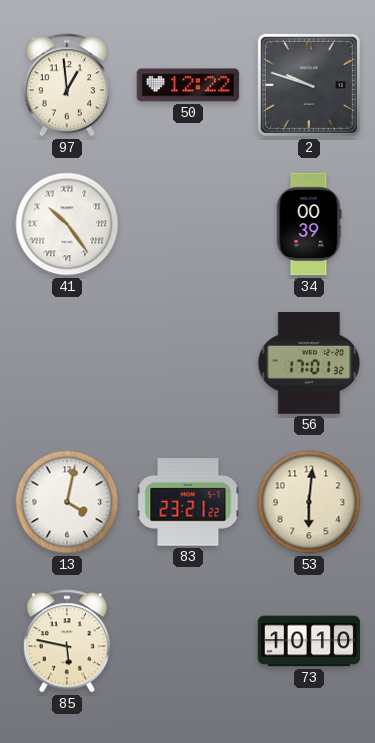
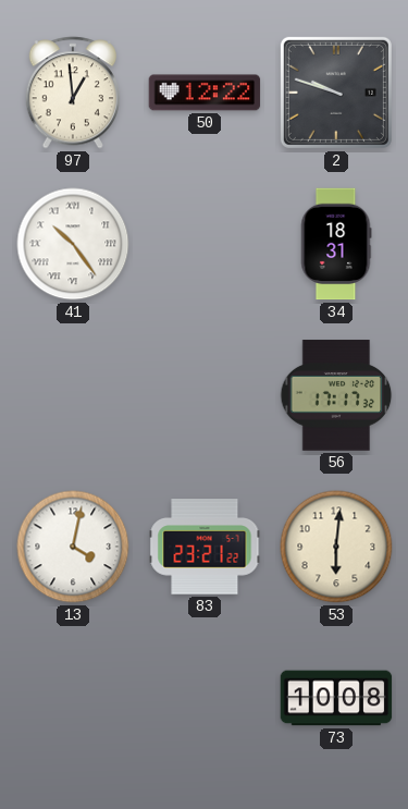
34: 00:39 -> 18:31
56: 17:01 -> 17:17
85: 5:47 -> none
73: 10:10 -> 10:08
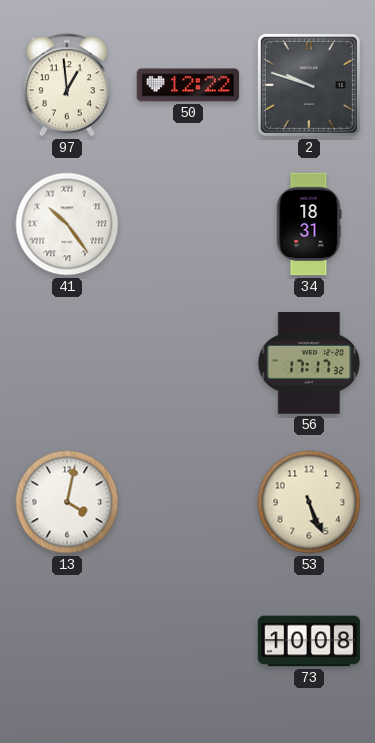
83: 23:21 -> none
53: 6:01 -> 5:26
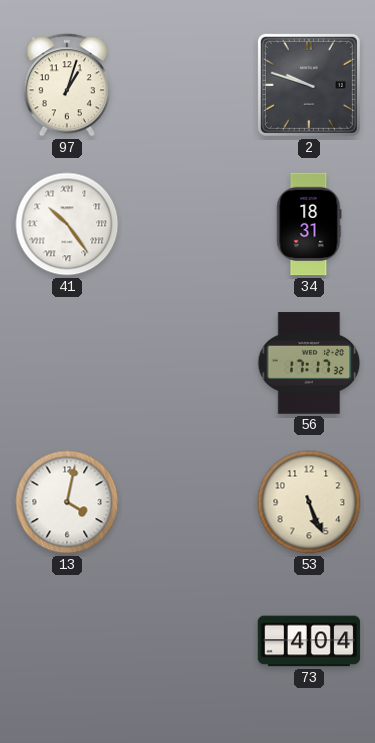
97: 12:59 -> 1:03
50: 12:22 -> none
73: 10:08 -> 4:04
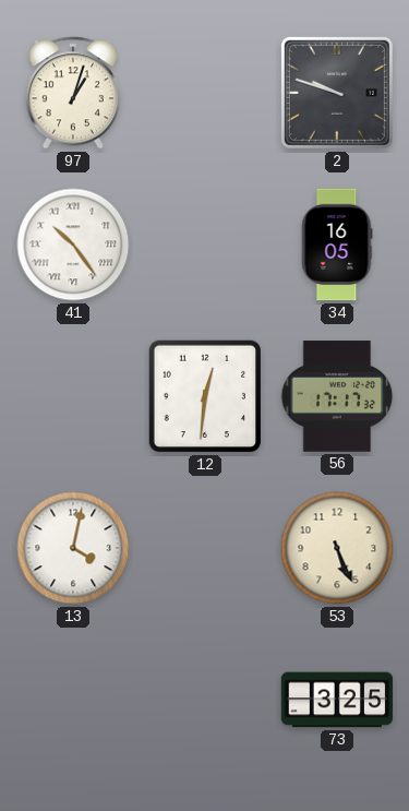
34: 18:31 -> 16:05
12: none -> 12:31
73: 4:04 -> 3:25
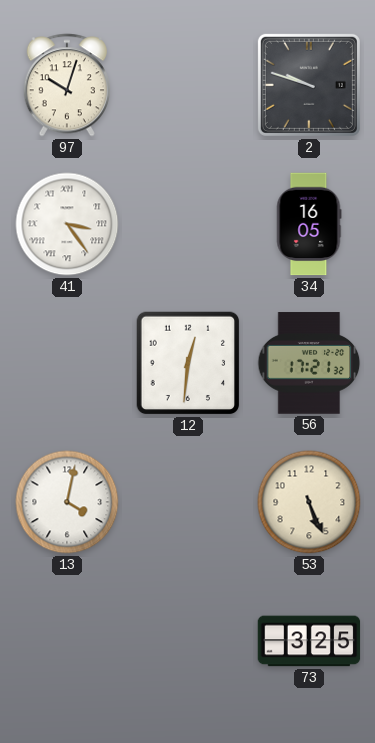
97: 1:03 -> 10:03
41: 10:24 -> 3:24
56: 17:17 -> 17:21
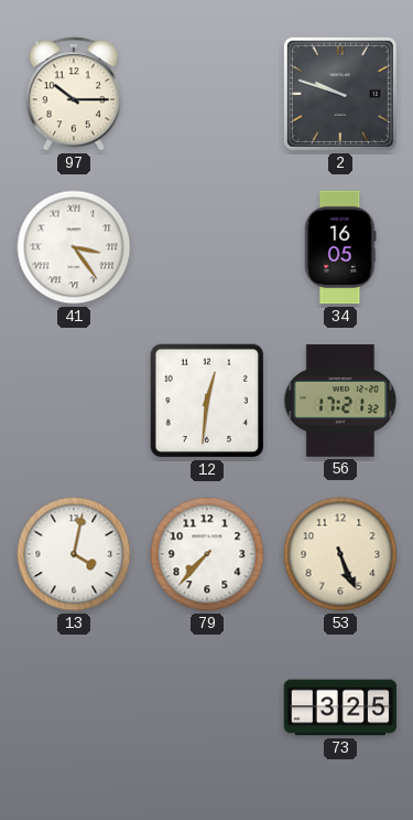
97: 10:03 -> 10:15
79: none -> 7:37
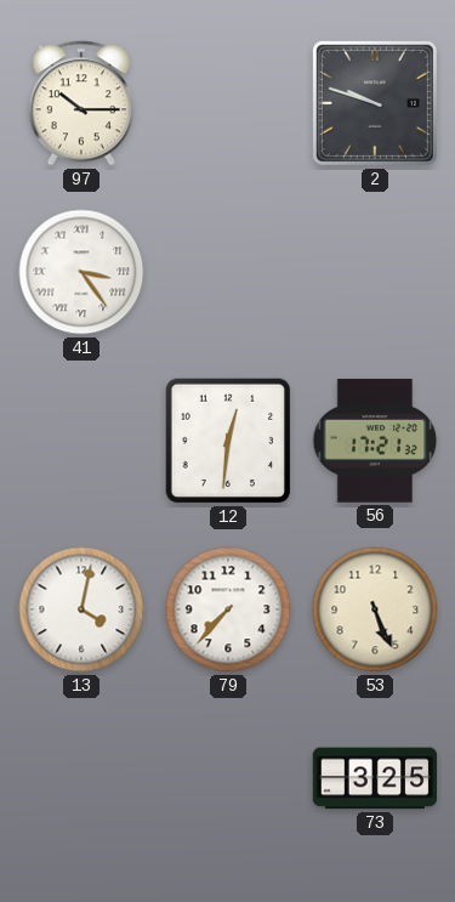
34: 16:05 -> none
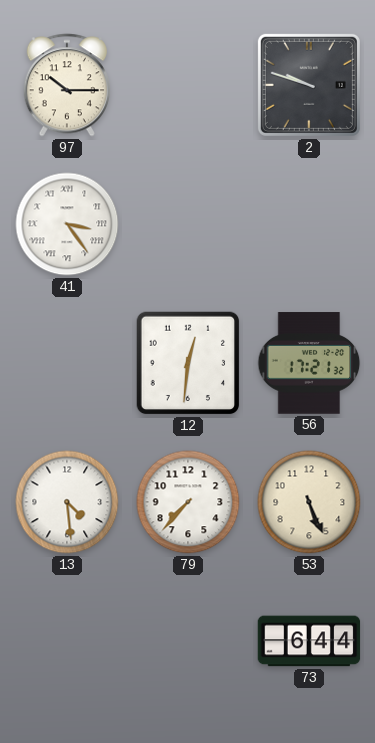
13: 4:02 -> 4:29
73: 3:25 -> 6:44
